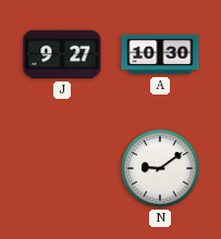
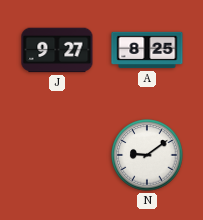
A: 10:30 -> 8:25
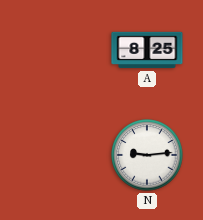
J: 9:27 -> none
N: 9:09 -> 9:14
